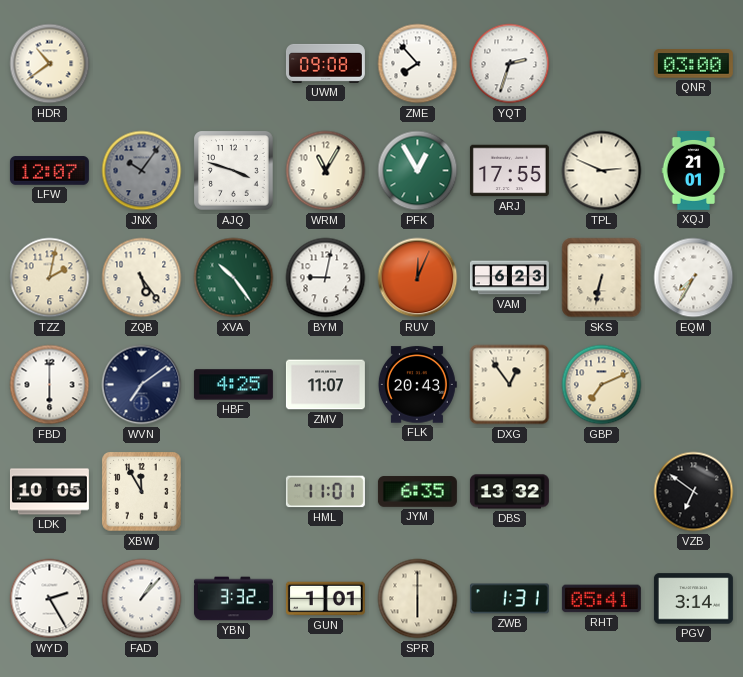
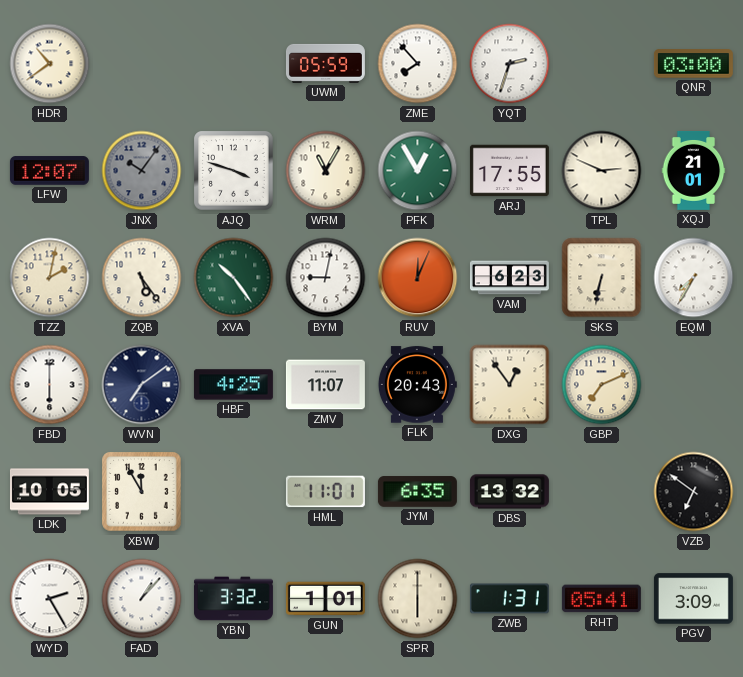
UWM: 09:08 -> 05:59
PGV: 3:14 -> 3:09
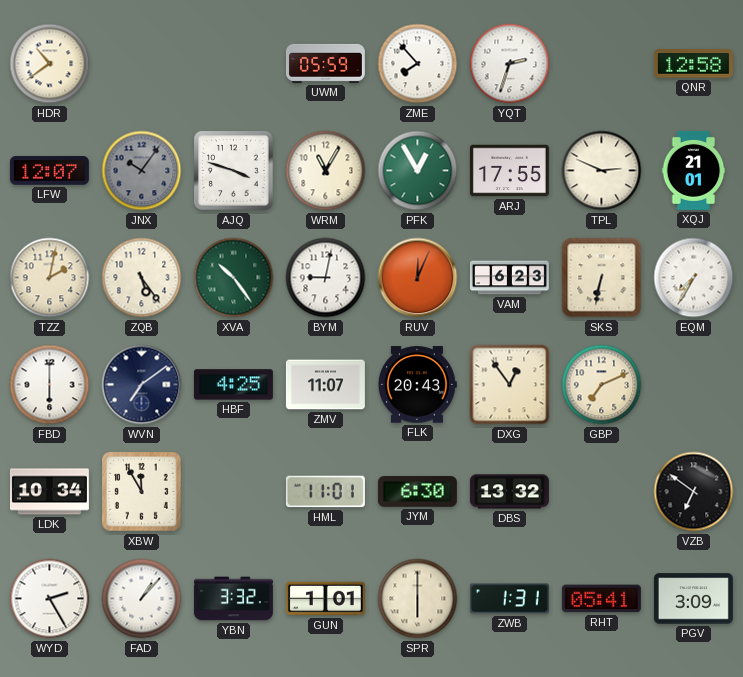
QNR: 03:00 -> 12:58
LDK: 10:05 -> 10:34
JYM: 6:35 -> 6:30
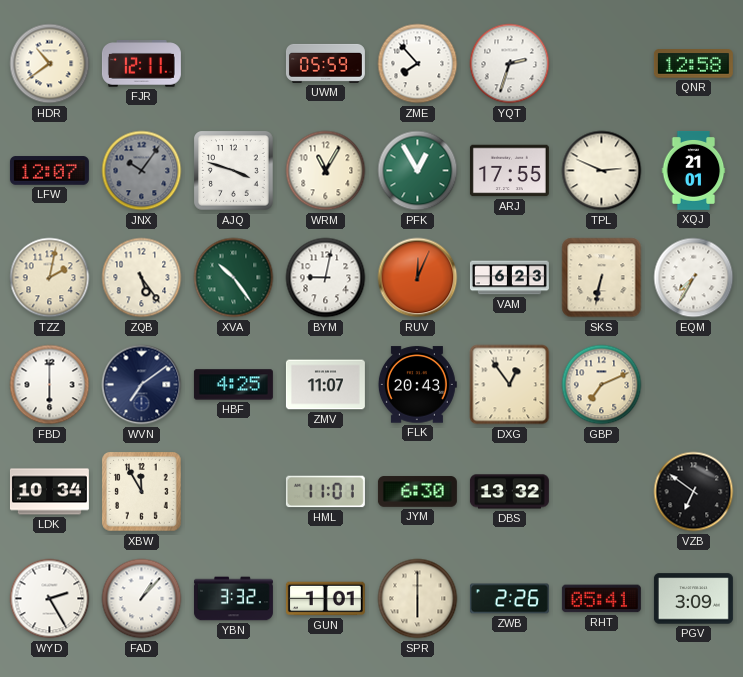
FJR: none -> 12:11
ZWB: 1:31 -> 2:26
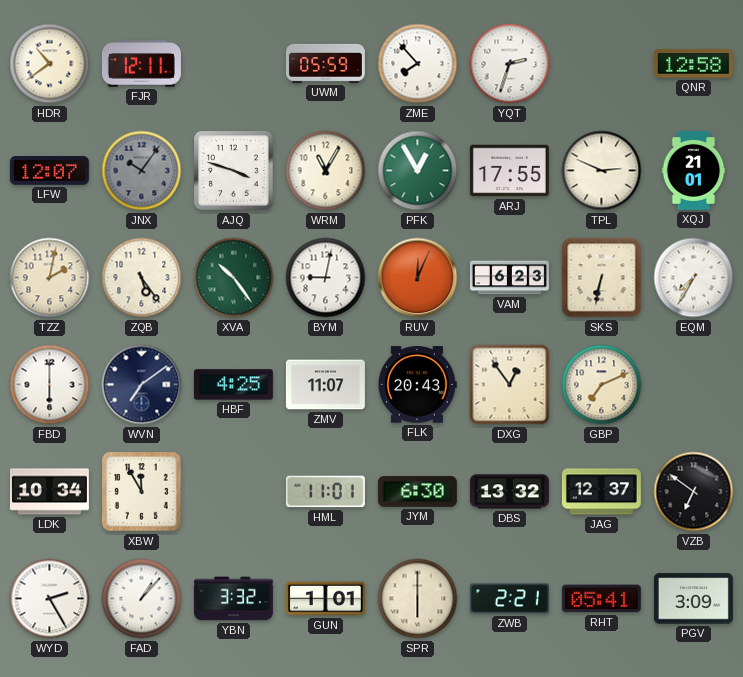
JAG: none -> 12:37
ZWB: 2:26 -> 2:21
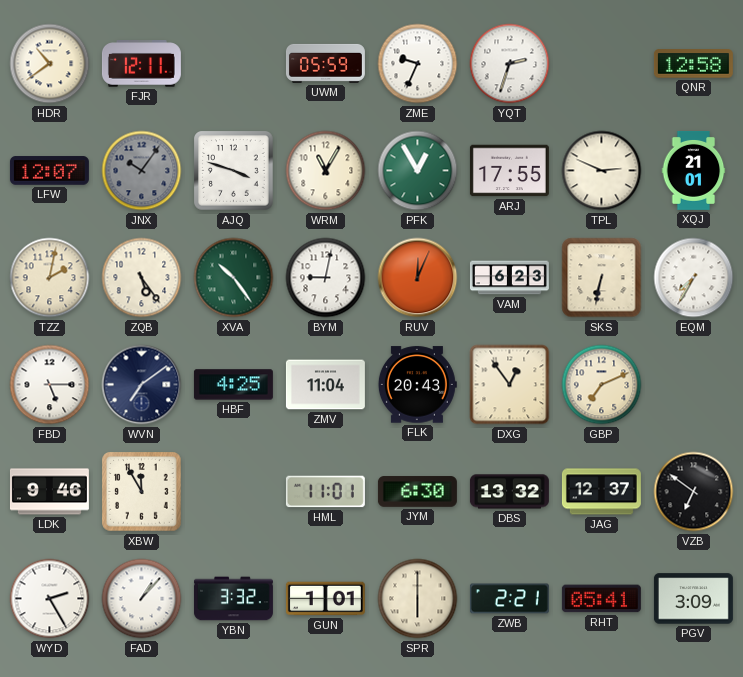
ZME: 7:53 -> 9:34
FBD: 6:00 -> 5:15
ZMV: 11:07 -> 11:04
LDK: 10:34 -> 9:46
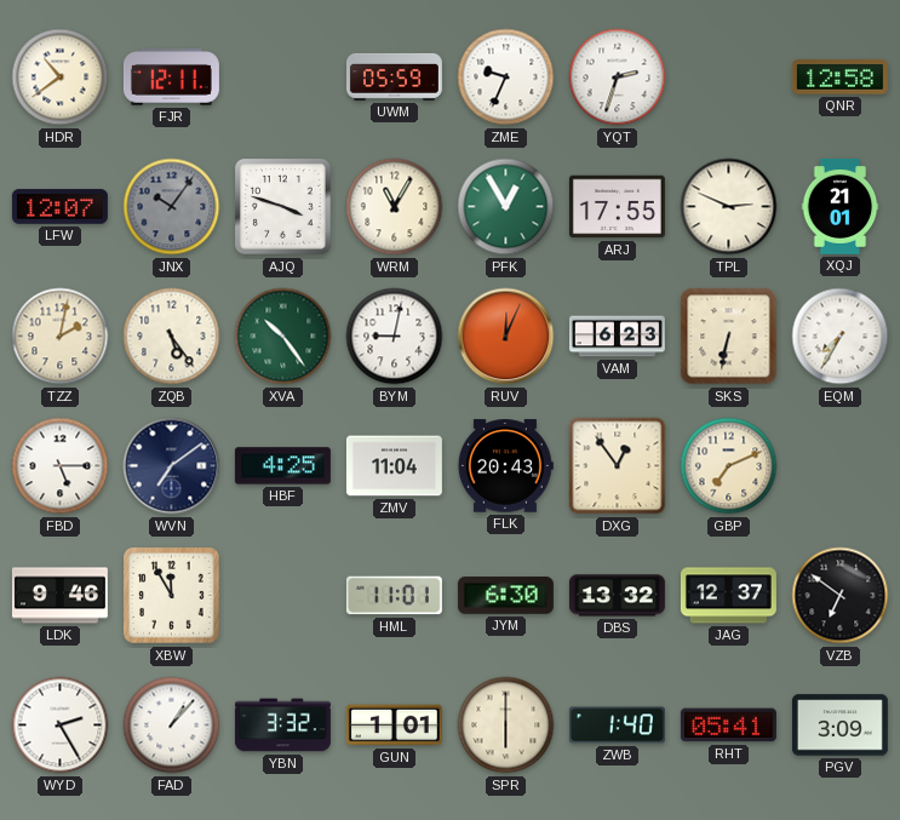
ZWB: 2:21 -> 1:40
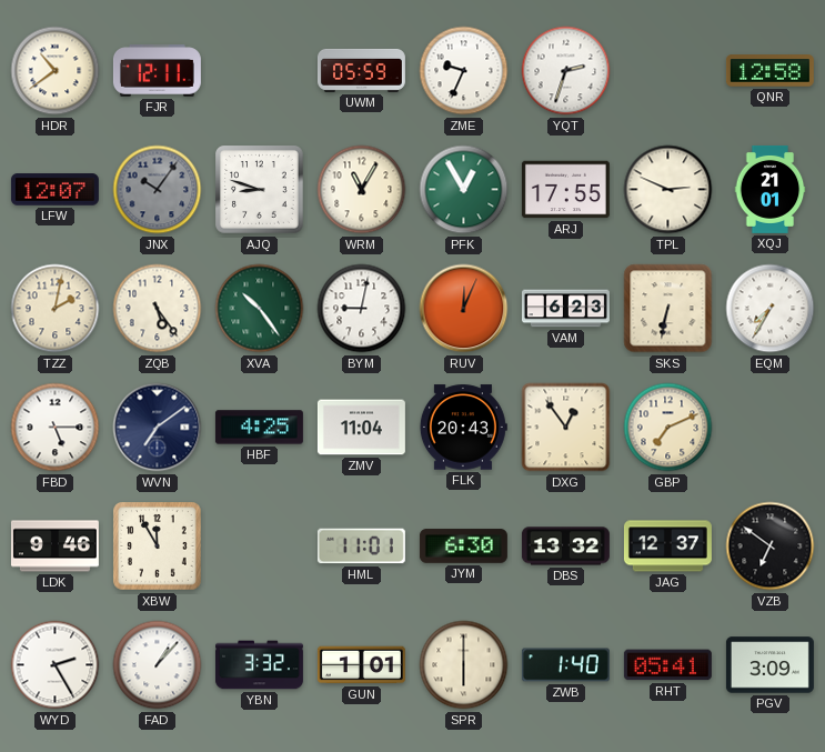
AJQ: 3:48 -> 8:48
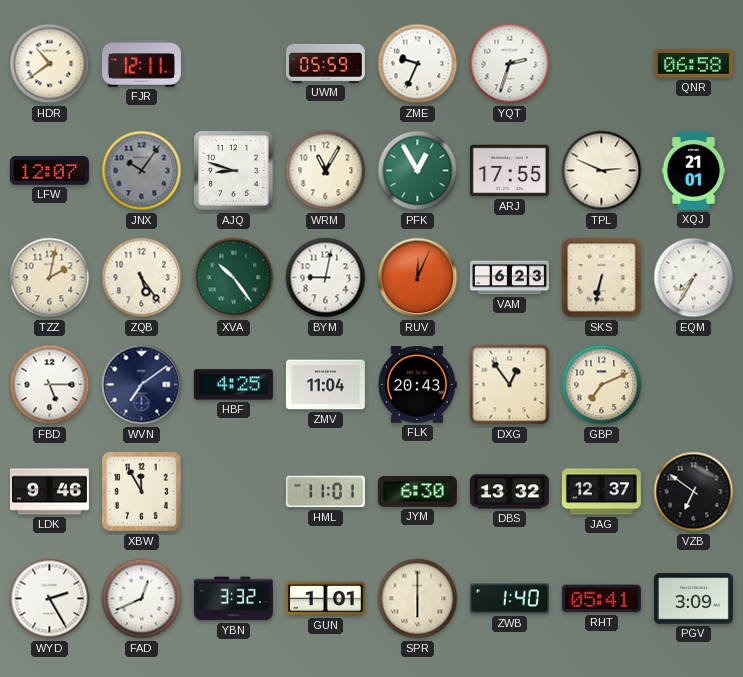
QNR: 12:58 -> 06:58
FAD: 1:07 -> 12:41
